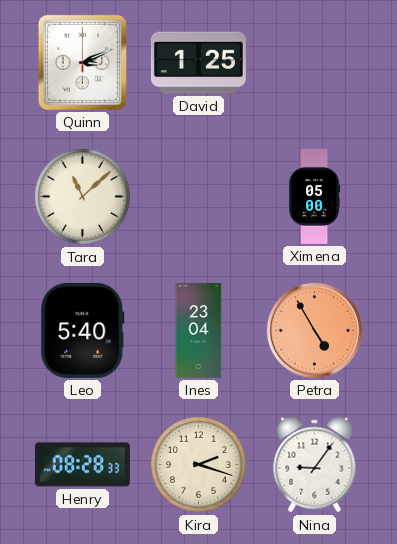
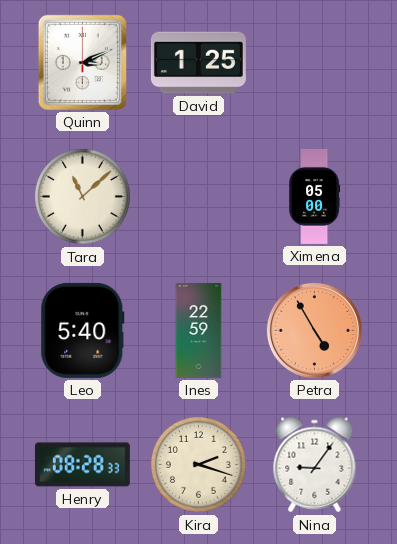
Ines: 23:04 -> 22:59
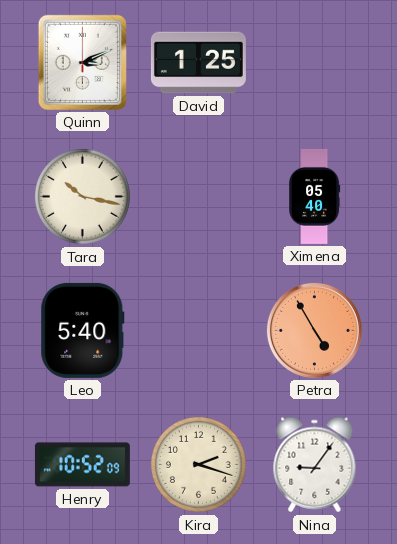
Tara: 11:08 -> 10:17
Ximena: 05:00 -> 05:40
Ines: 22:59 -> none
Henry: 08:28 -> 10:52
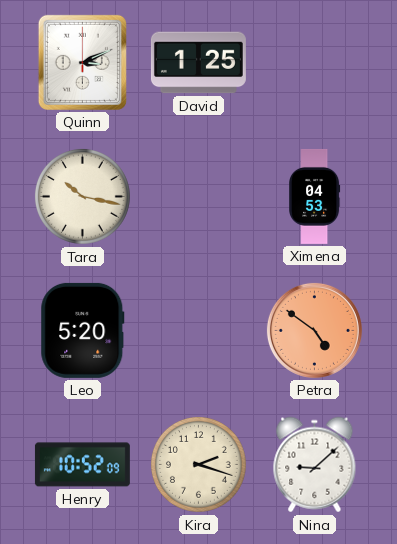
Ximena: 05:40 -> 04:53
Leo: 5:40 -> 5:20
Petra: 4:55 -> 4:51
Nina: 9:06 -> 9:08
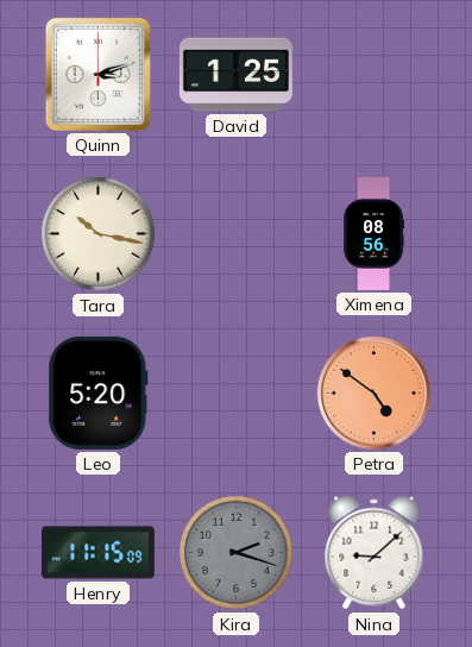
Quinn: 3:11 -> 3:12
Ximena: 04:53 -> 08:56
Henry: 10:52 -> 11:15
Kira dial: cream -> grey
